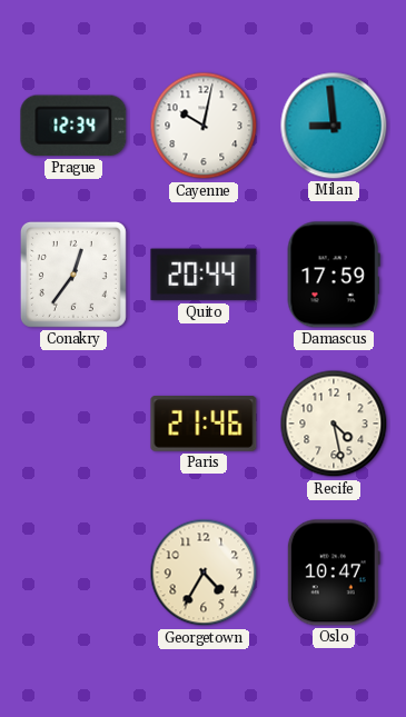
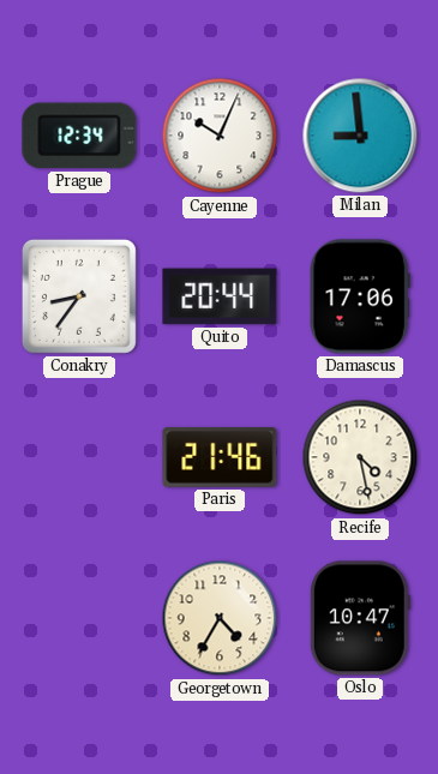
Cayenne: 10:02 -> 10:04
Conakry: 12:36 -> 8:36
Damascus: 17:59 -> 17:06
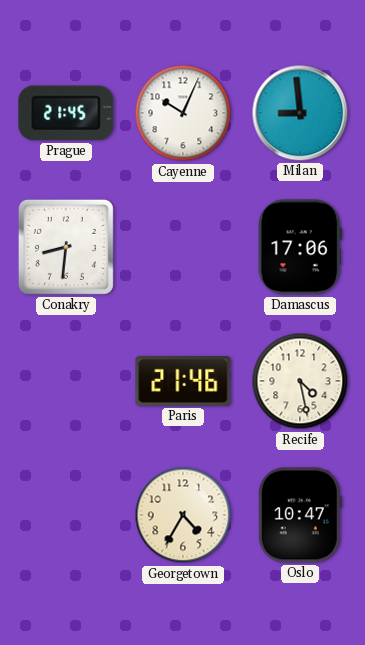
Prague: 12:34 -> 21:45
Conakry: 8:36 -> 8:31
Quito: 20:44 -> none
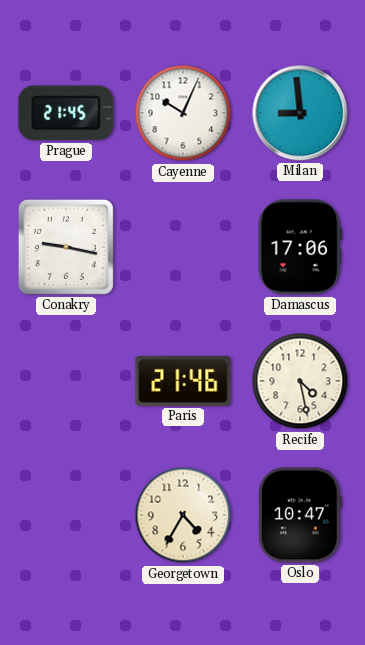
Conakry: 8:31 -> 9:17
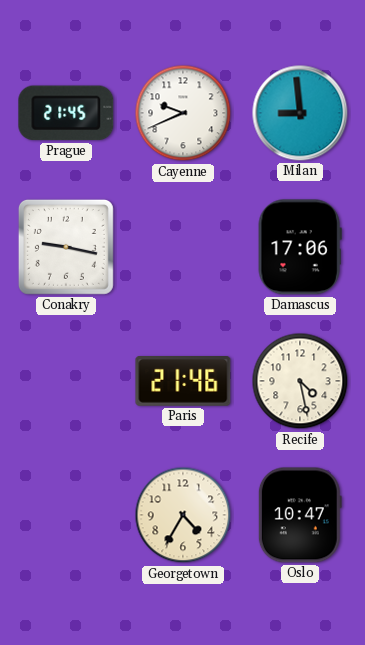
Cayenne: 10:04 -> 9:41
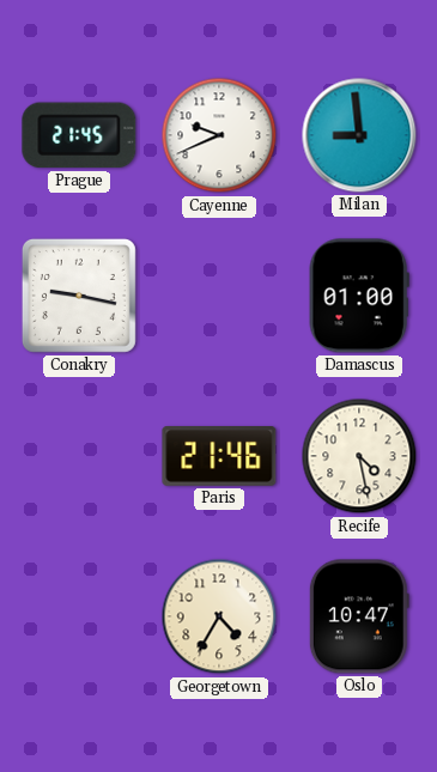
Damascus: 17:06 -> 01:00
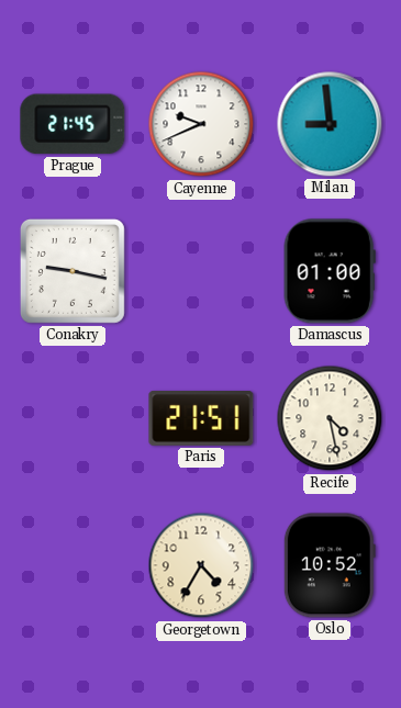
Paris: 21:46 -> 21:51
Oslo: 10:47 -> 10:52
